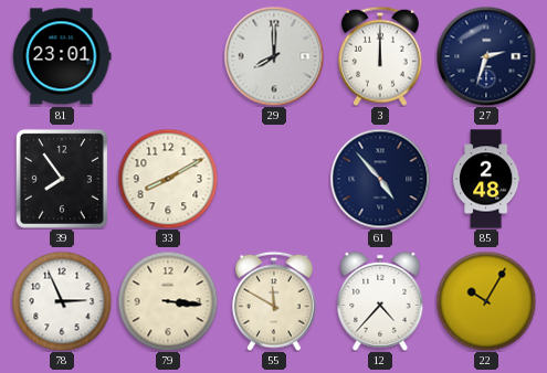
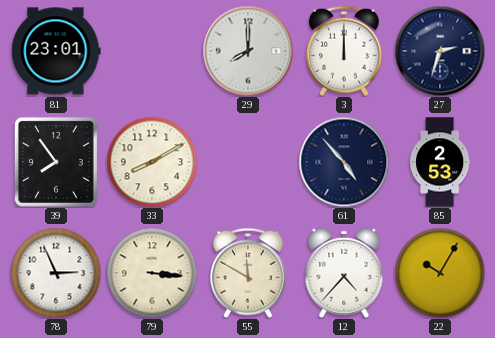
85: 2:48 -> 2:53
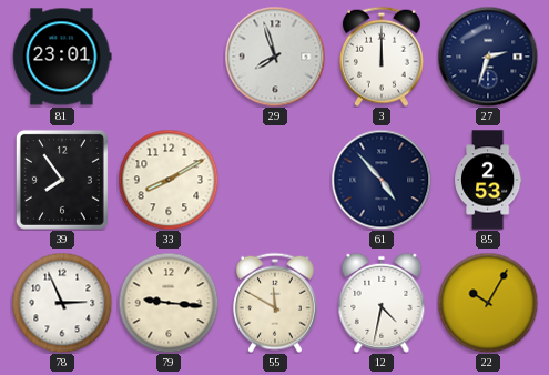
29: 8:00 -> 7:57
79: 3:16 -> 9:16
12: 4:37 -> 4:32
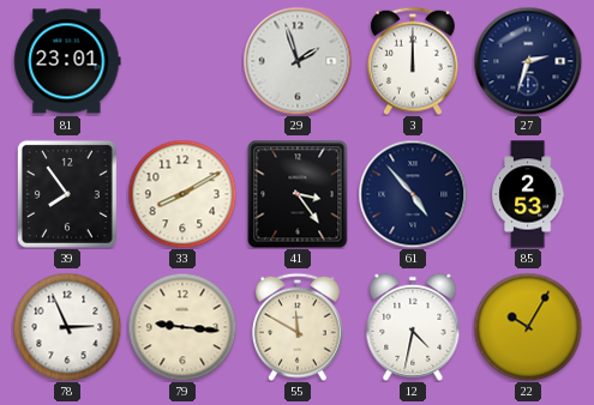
29: 7:57 -> 1:57
41: none -> 3:24
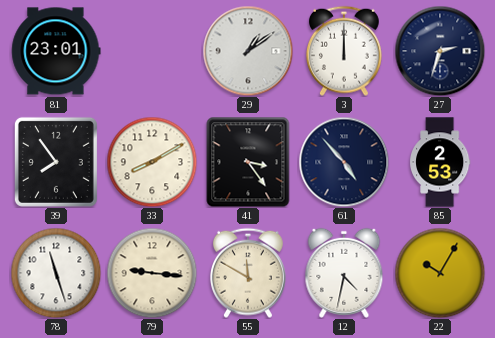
29: 1:57 -> 1:09
78: 2:56 -> 11:27
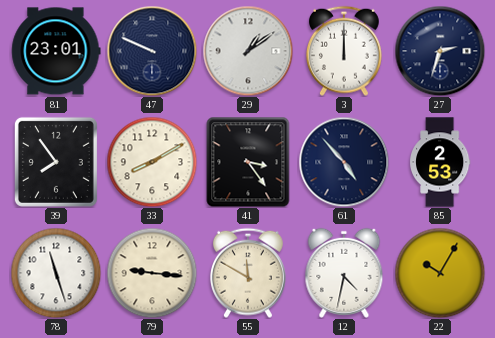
47: none -> 9:49
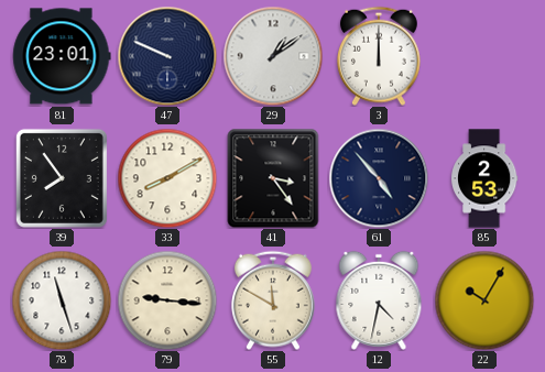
27: 2:33 -> none
